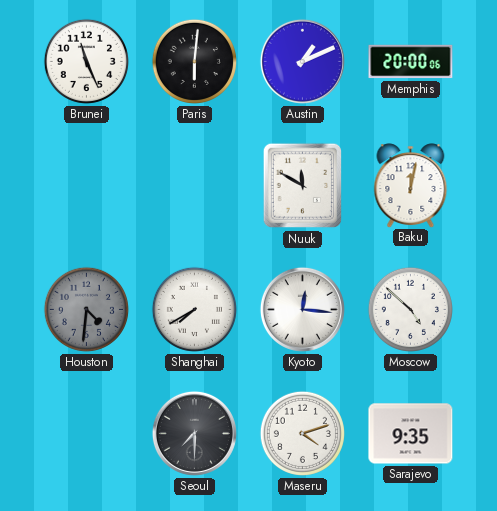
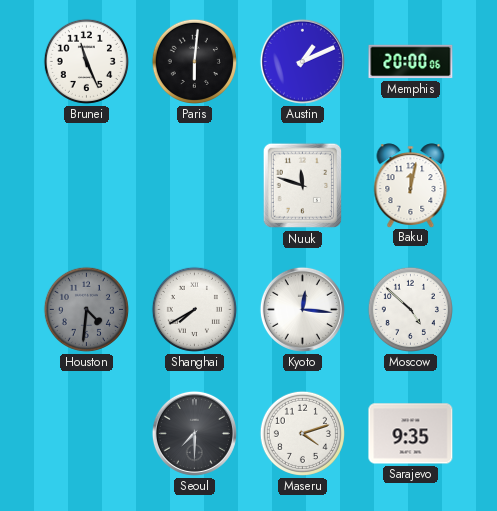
Nuuk: 11:50 -> 11:48
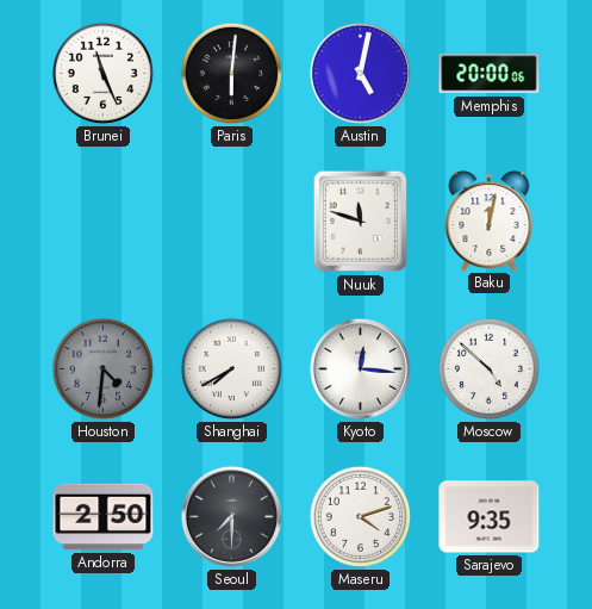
Austin: 1:11 -> 5:02
Andorra: none -> 2:50
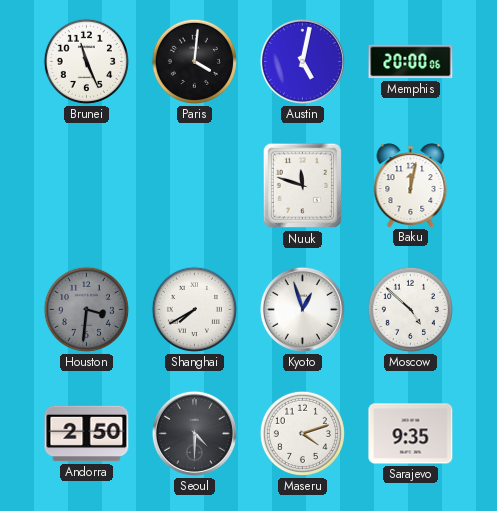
Paris: 6:01 -> 4:01
Houston: 4:31 -> 3:31
Kyoto: 12:16 -> 12:57
Seoul: 7:30 -> 4:30
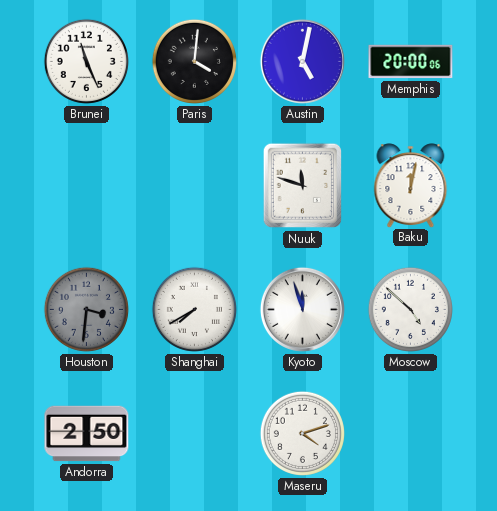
Kyoto: 12:57 -> 11:57
Seoul: 4:30 -> none
Sarajevo: 9:35 -> none
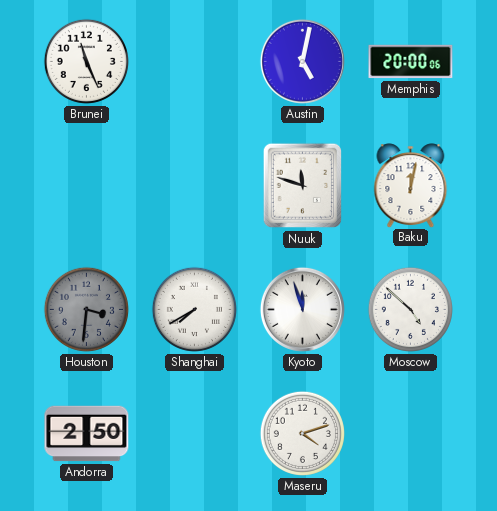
Paris: 4:01 -> none
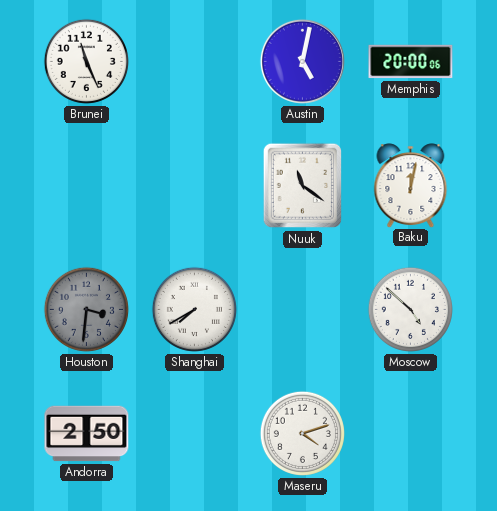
Nuuk: 11:48 -> 11:21
Kyoto: 11:57 -> none
